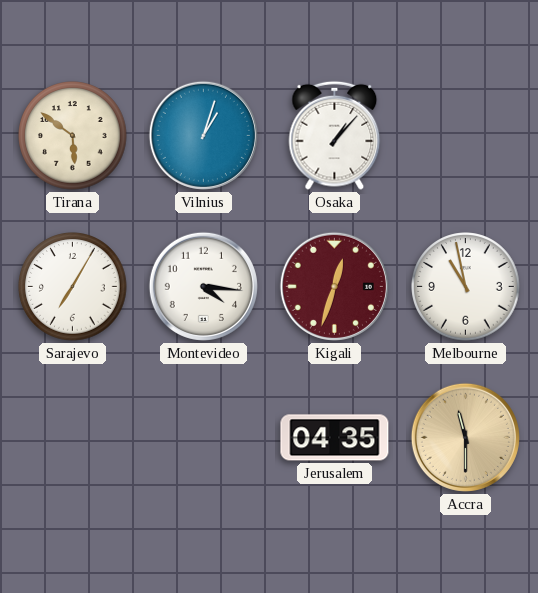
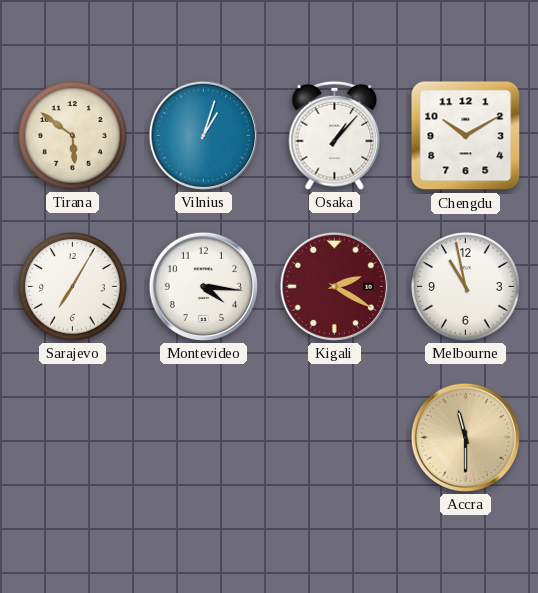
Chengdu: none -> 10:10
Kigali: 12:33 -> 2:20
Jerusalem: 04:35 -> none
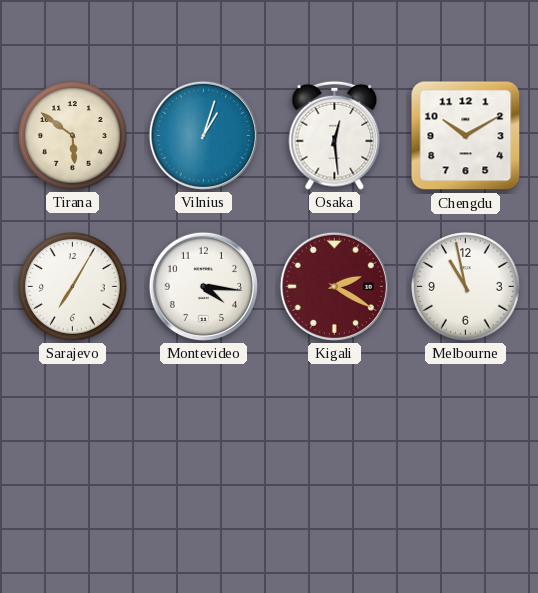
Osaka: 1:07 -> 12:29
Accra: 11:30 -> none
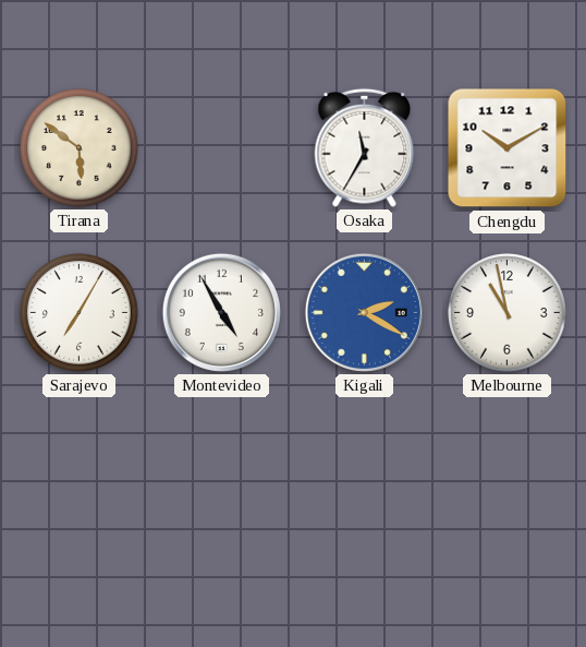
Vilnius: 1:03 -> none
Osaka: 12:29 -> 11:35
Montevideo: 4:16 -> 4:55
Kigali dial: burgundy -> blue
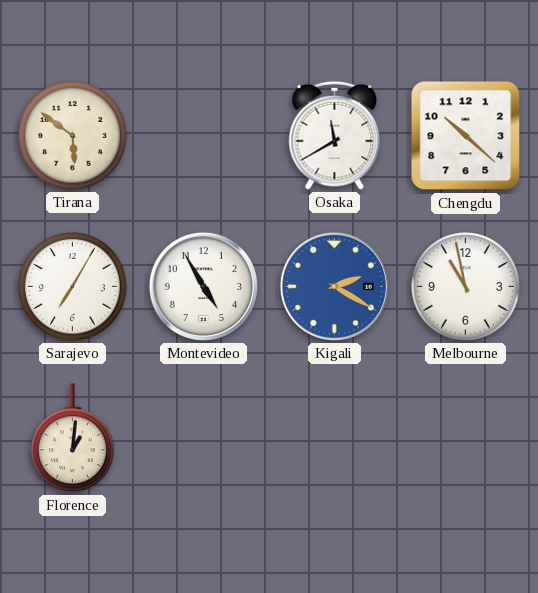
Osaka: 11:35 -> 11:40
Chengdu: 10:10 -> 10:22
Florence: none -> 1:01
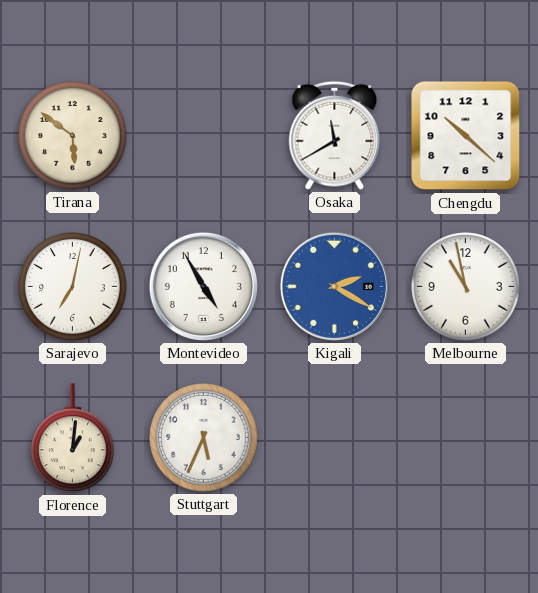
Sarajevo: 7:05 -> 7:02
Stuttgart: none -> 5:34
